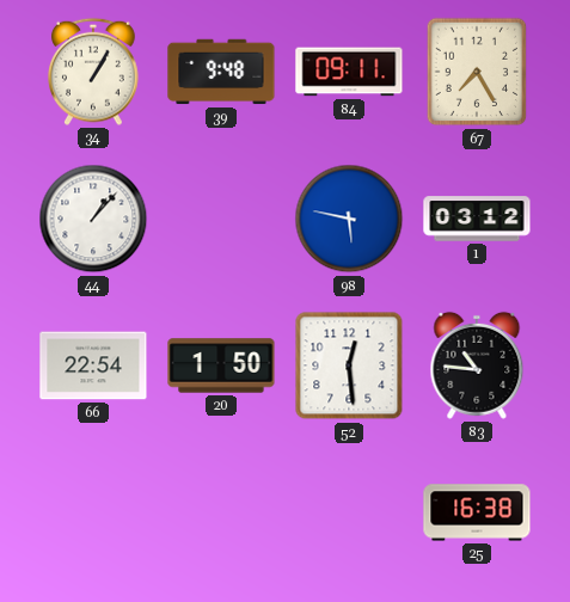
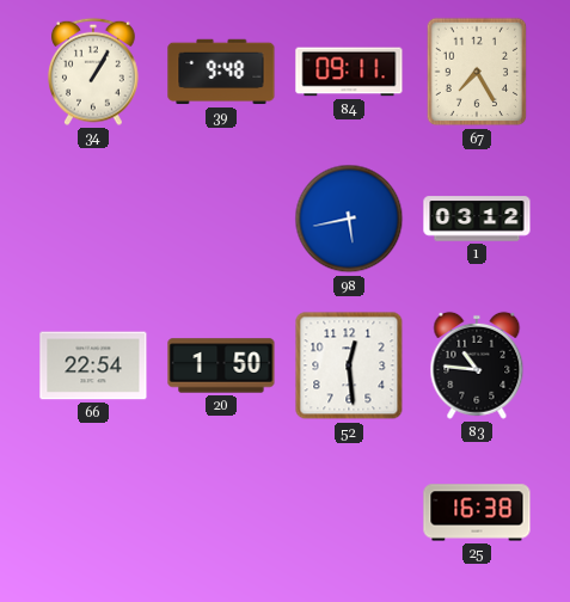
44: 1:07 -> none
98: 5:47 -> 5:43
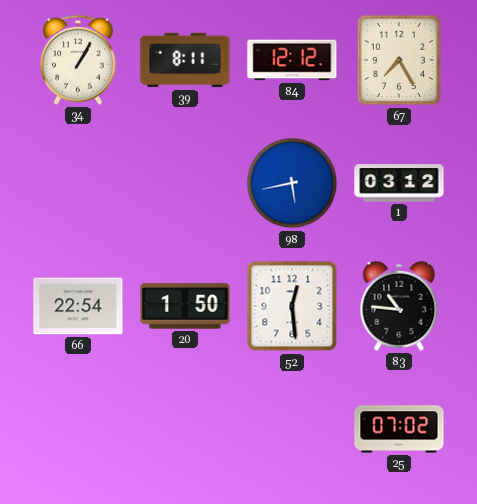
39: 9:48 -> 8:11
84: 09:11 -> 12:12
25: 16:38 -> 07:02
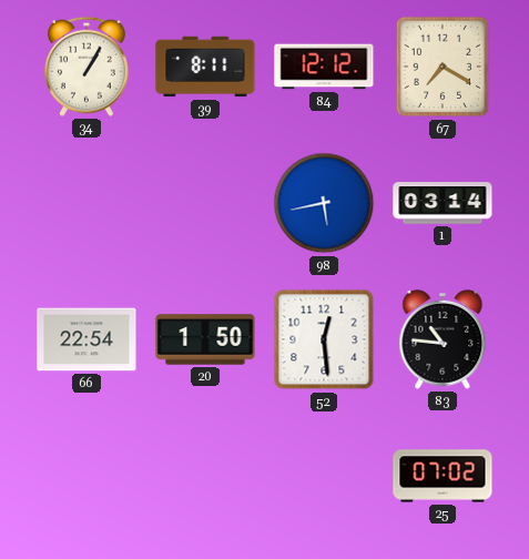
67: 7:25 -> 7:20
1: 03:12 -> 03:14
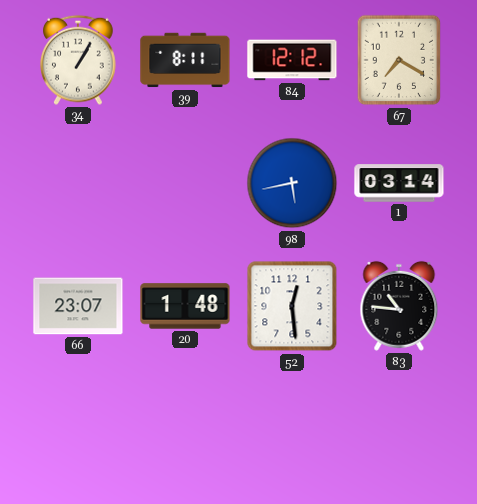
66: 22:54 -> 23:07
20: 1:50 -> 1:48
25: 07:02 -> none
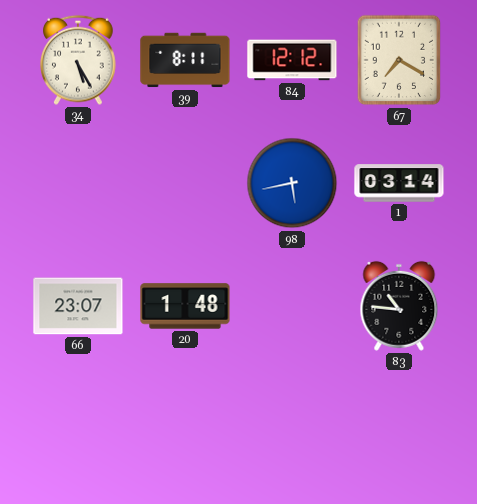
34: 1:05 -> 5:25
52: 12:29 -> none
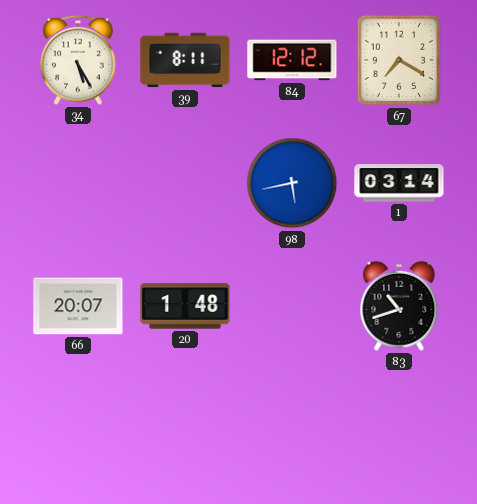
66: 23:07 -> 20:07
83: 10:46 -> 10:42
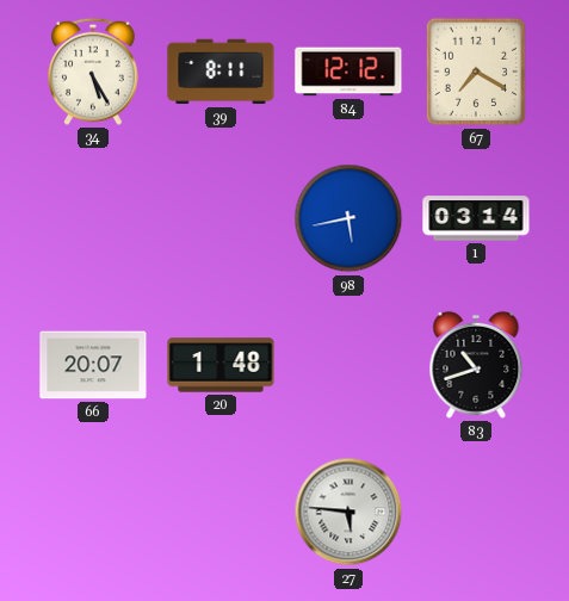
27: none -> 5:46
